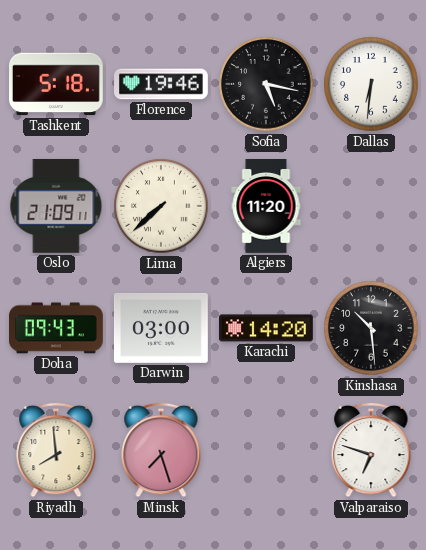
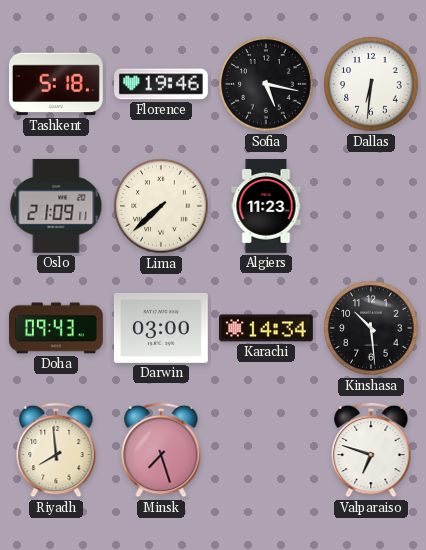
Algiers: 11:20 -> 11:23
Karachi: 14:20 -> 14:34
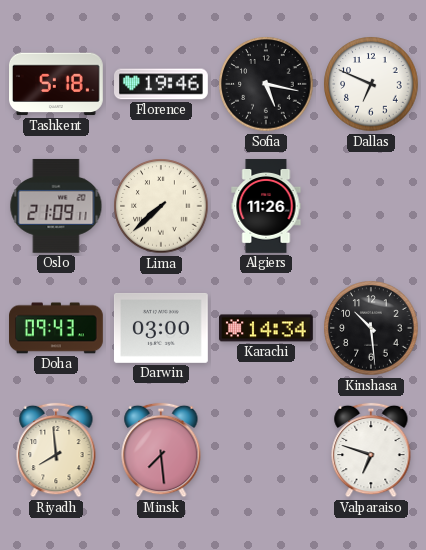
Dallas: 6:31 -> 6:49
Algiers: 11:23 -> 11:26
Minsk: 7:27 -> 7:29
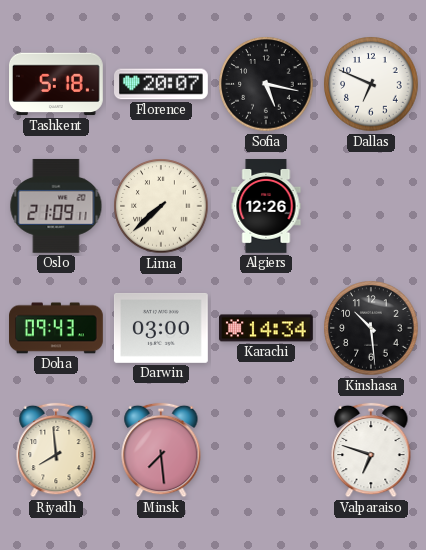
Florence: 19:46 -> 20:07
Algiers: 11:26 -> 12:26
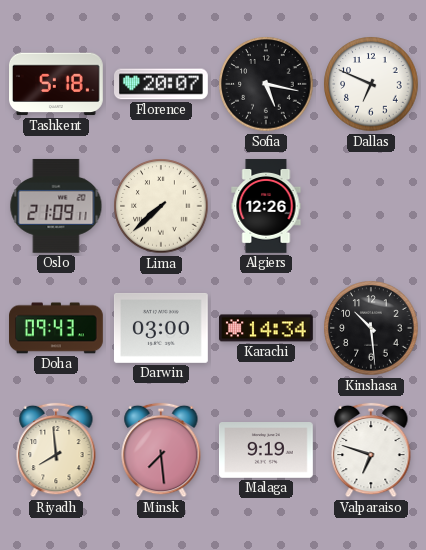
Malaga: none -> 9:19
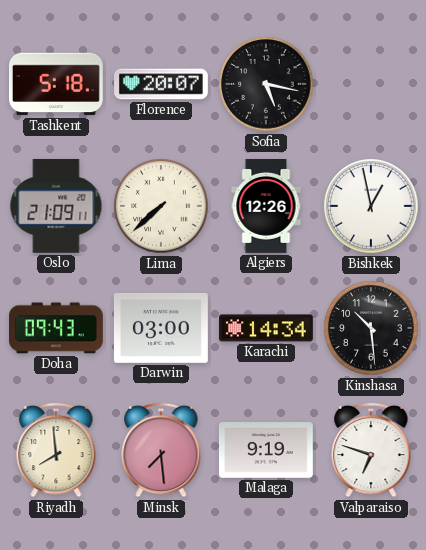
Dallas: 6:49 -> none
Bishkek: none -> 12:58
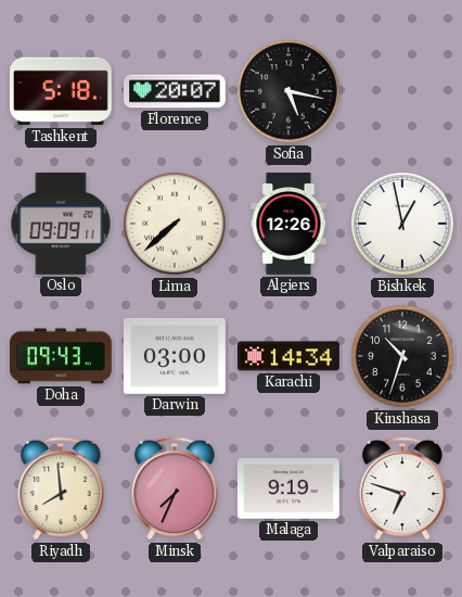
Oslo: 21:09 -> 09:09
Kinshasa: 10:29 -> 10:33
Minsk: 7:29 -> 7:34
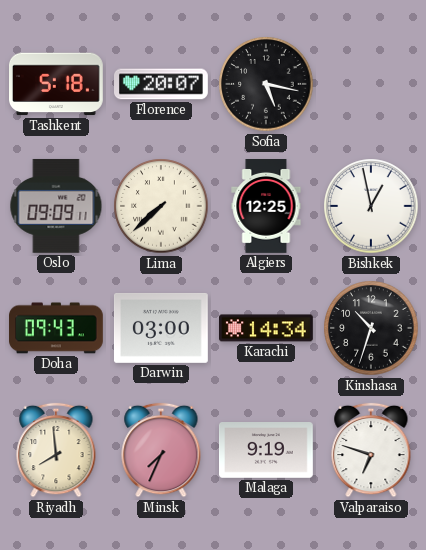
Algiers: 12:26 -> 12:25
